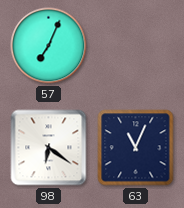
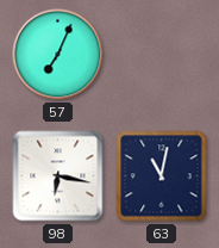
98: 6:21 -> 6:17
63: 11:04 -> 11:02
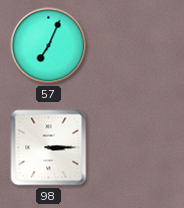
98: 6:17 -> 3:15
63: 11:02 -> none
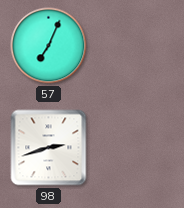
98: 3:15 -> 2:42
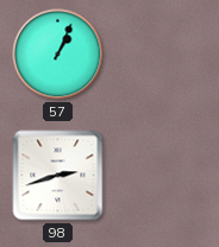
57: 7:04 -> 1:04
